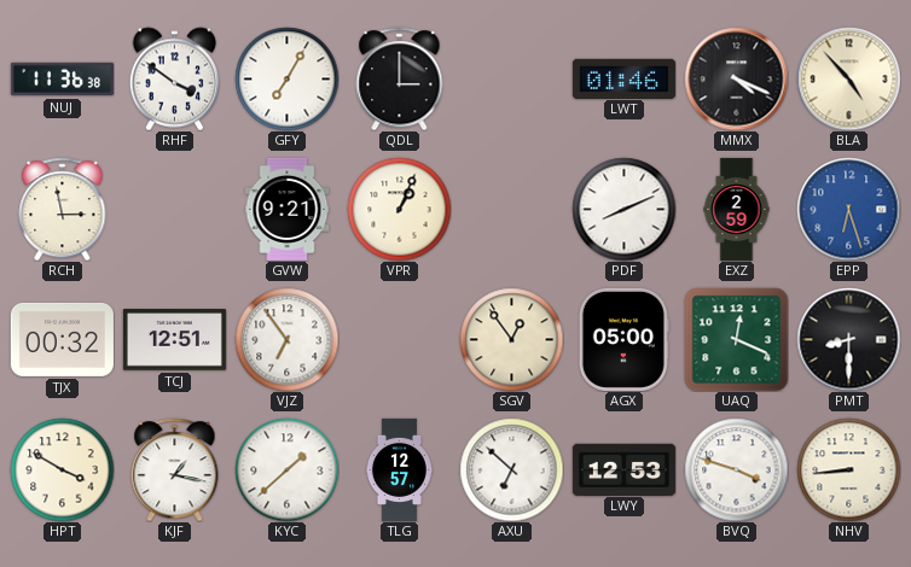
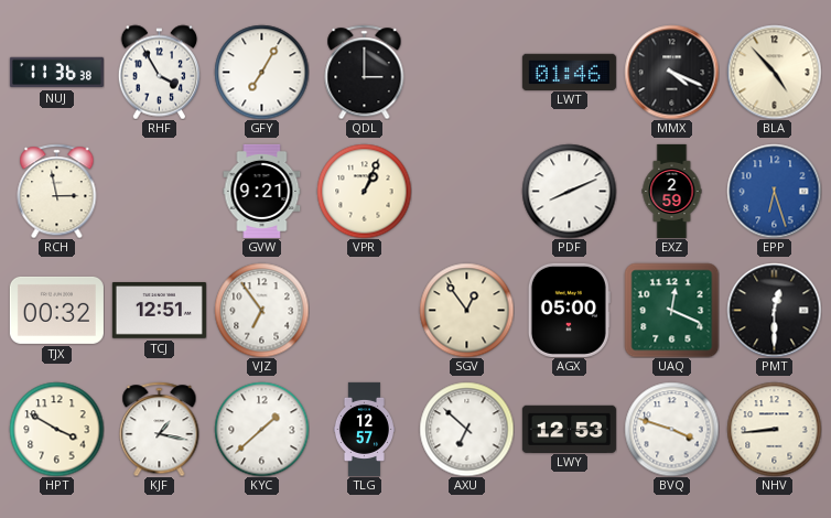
RHF: 3:51 -> 3:55
PMT: 8:30 -> 12:30
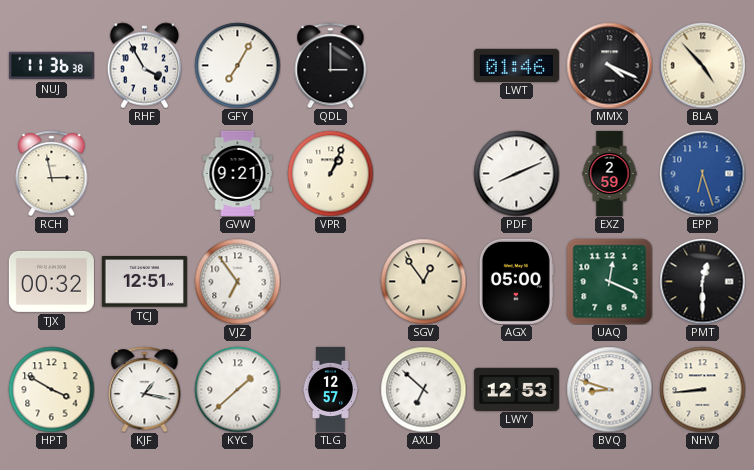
BVQ: 3:48 -> 8:48
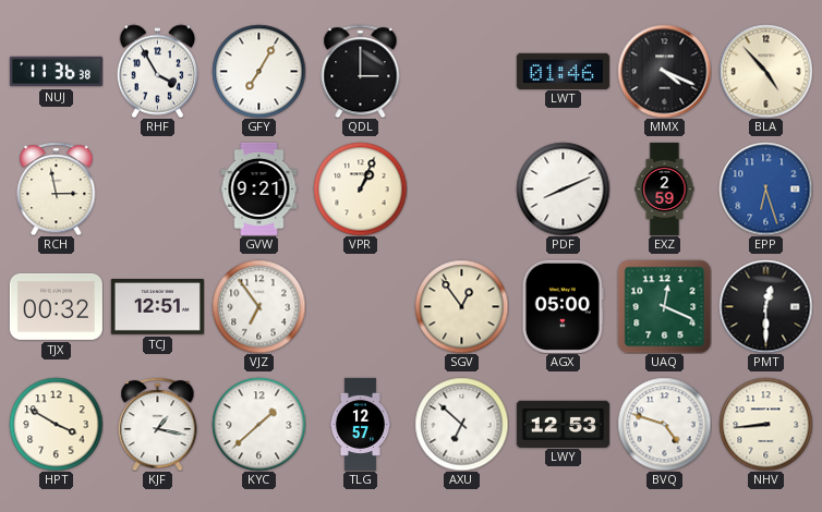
BVQ: 8:48 -> 4:48
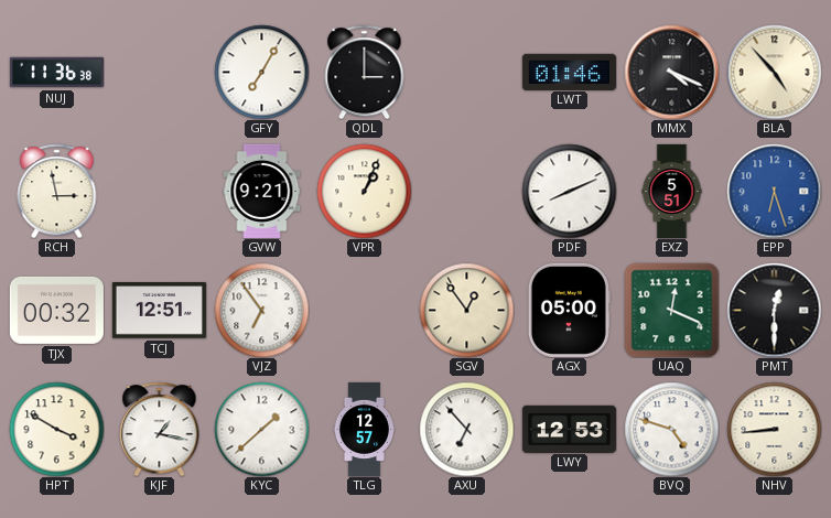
RHF: 3:55 -> none
EXZ: 2:59 -> 5:51
AXU: 6:52 -> 6:53
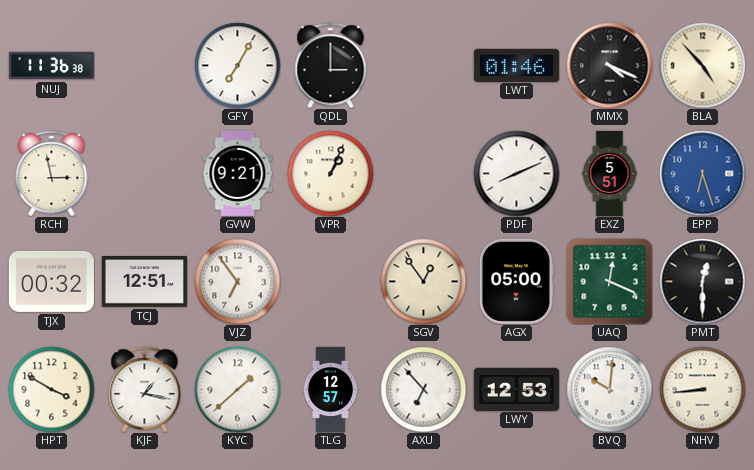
BVQ: 4:48 -> 10:01
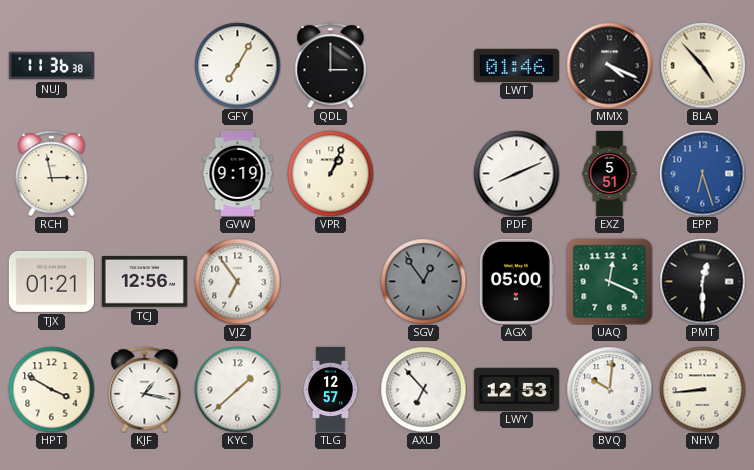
GVW: 9:21 -> 9:19
TJX: 00:32 -> 01:21
TCJ: 12:51 -> 12:56
SGV dial: cream -> grey
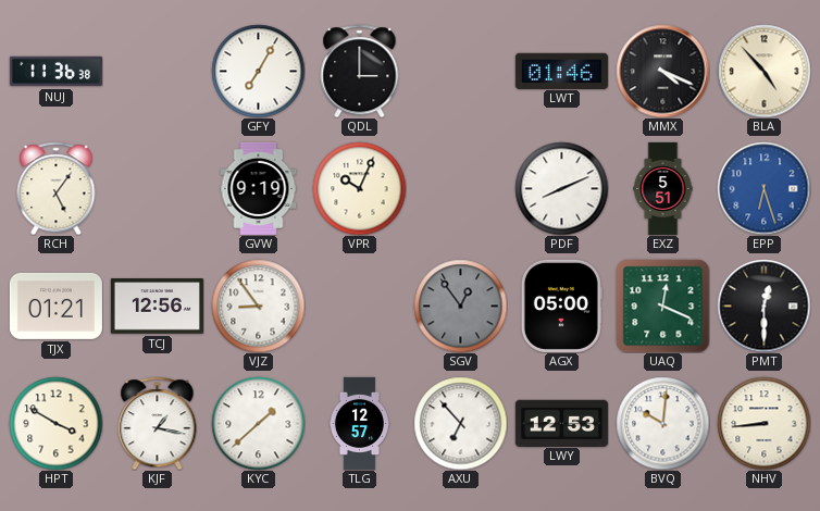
RCH: 2:58 -> 5:06
VPR: 1:04 -> 10:04
VJZ: 6:54 -> 8:54
